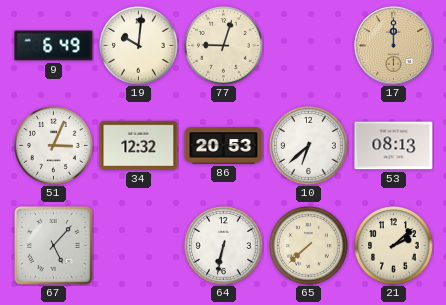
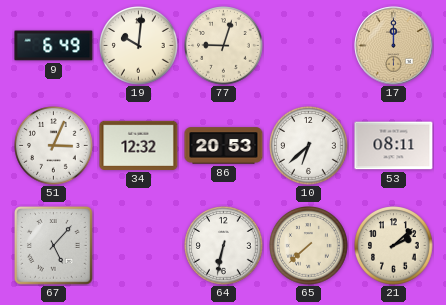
53: 08:13 -> 08:11
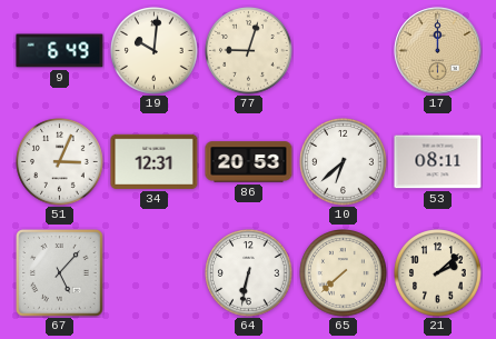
34: 12:32 -> 12:31
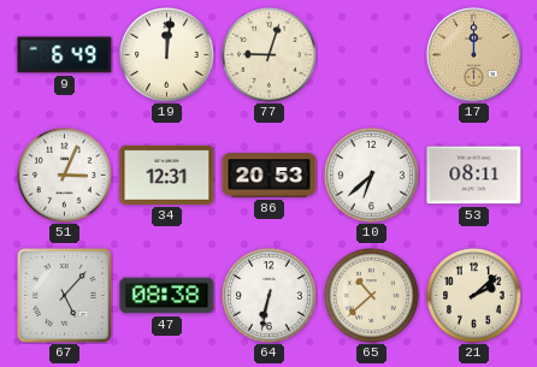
19: 10:01 -> 12:01
47: none -> 08:38
65: 7:38 -> 10:38
